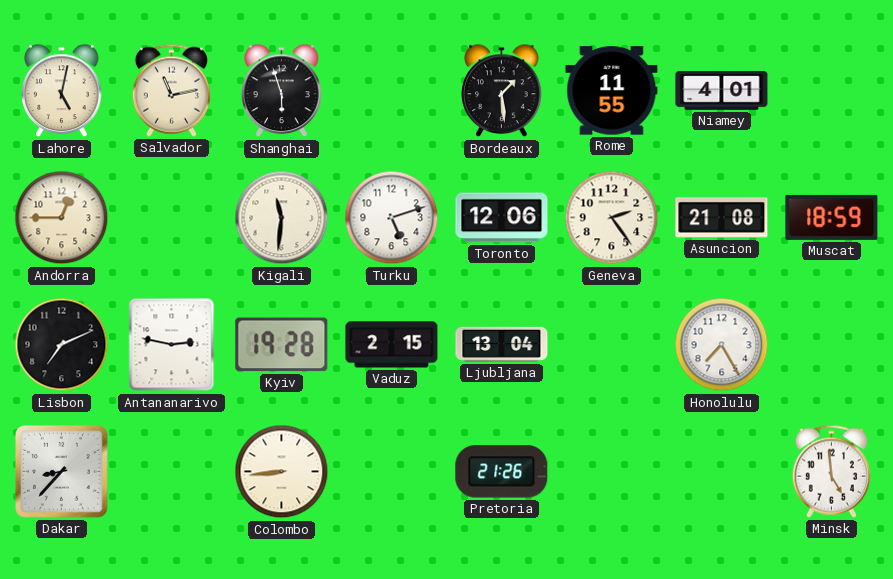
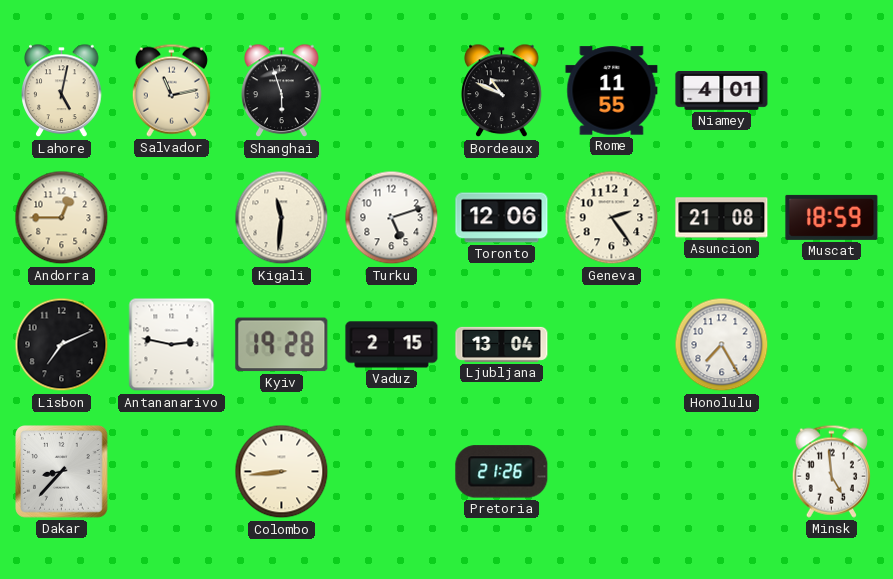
Bordeaux: 1:29 -> 10:49
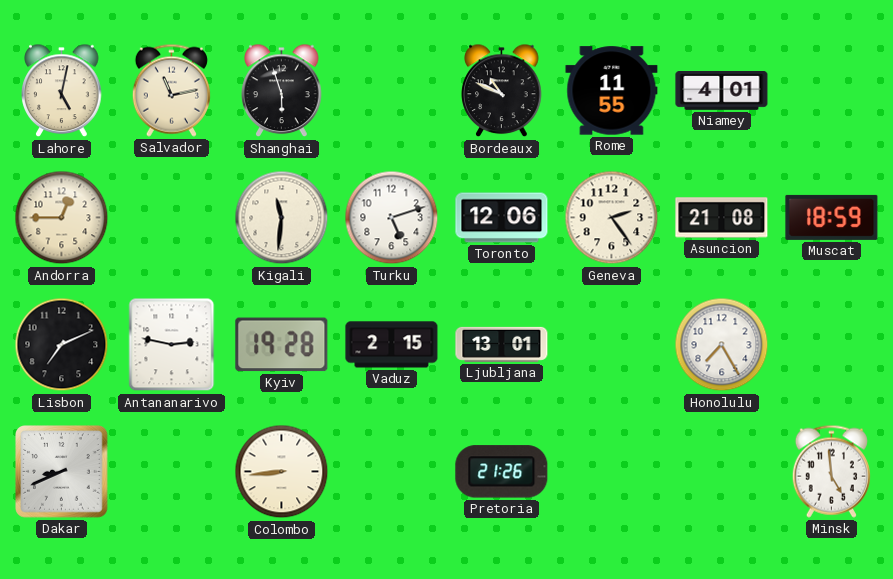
Ljubljana: 13:04 -> 13:01
Dakar: 8:37 -> 8:41
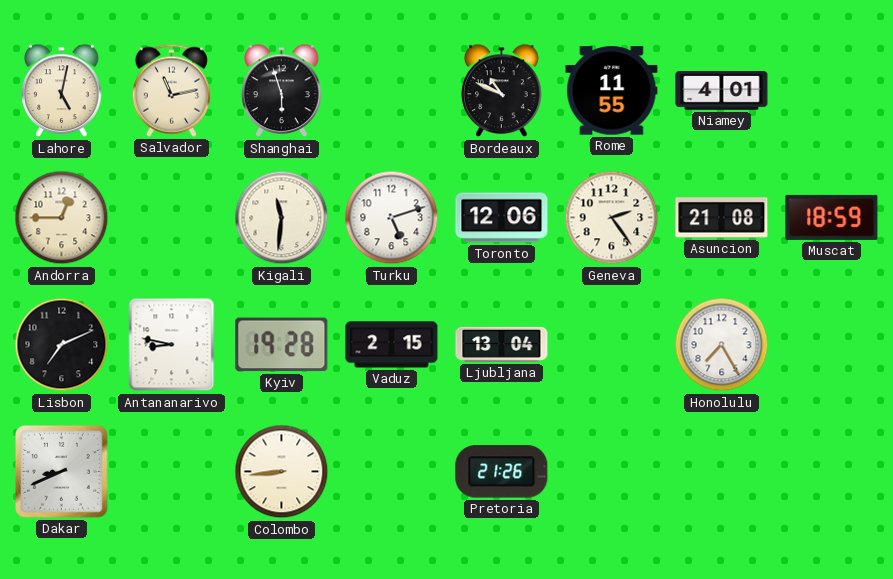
Antananarivo: 2:47 -> 8:47
Ljubljana: 13:01 -> 13:04
Minsk: 4:59 -> none
